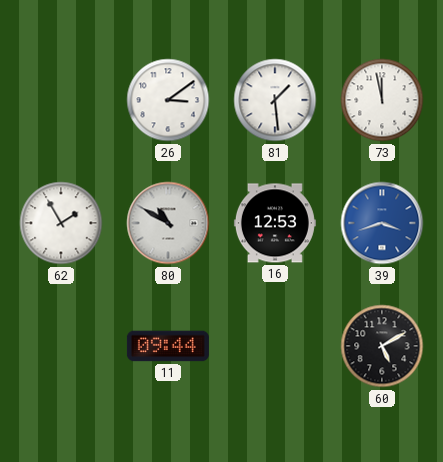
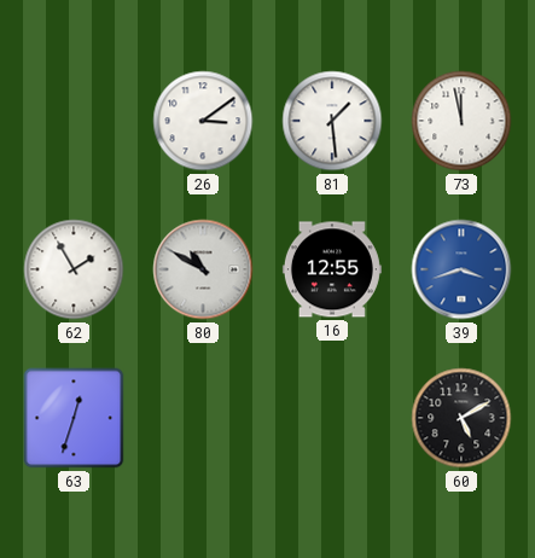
16: 12:53 -> 12:55
63: none -> 12:33
11: 09:44 -> none
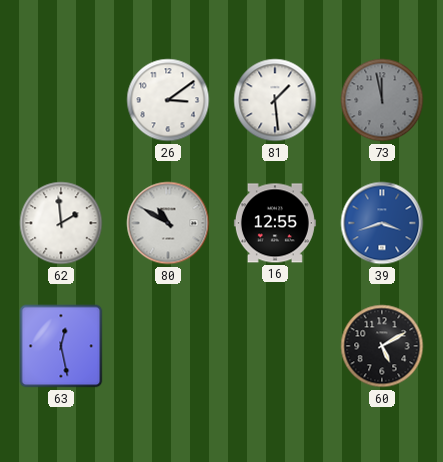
73 dial: white -> grey
62: 1:55 -> 1:59
63: 12:33 -> 12:28
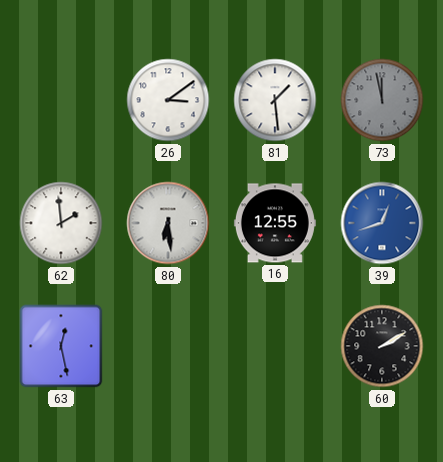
80: 10:50 -> 6:29
39: 3:42 -> 12:42
60: 5:10 -> 2:10
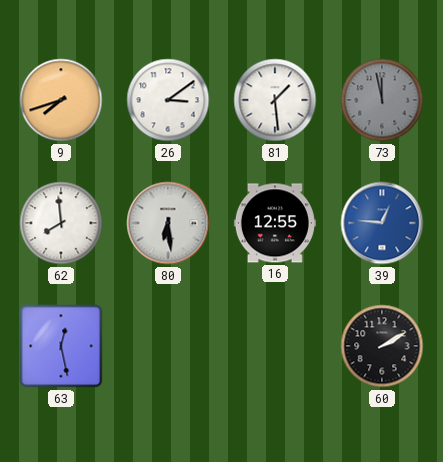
9: none -> 7:42
62: 1:59 -> 7:59
39: 12:42 -> 12:46
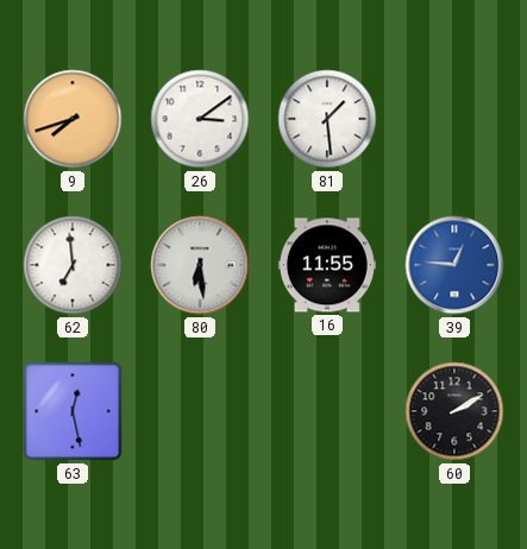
73: 11:58 -> none
62: 7:59 -> 6:59
16: 12:55 -> 11:55
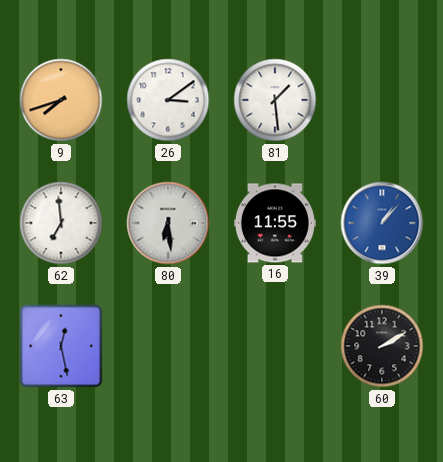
39: 12:46 -> 1:07
